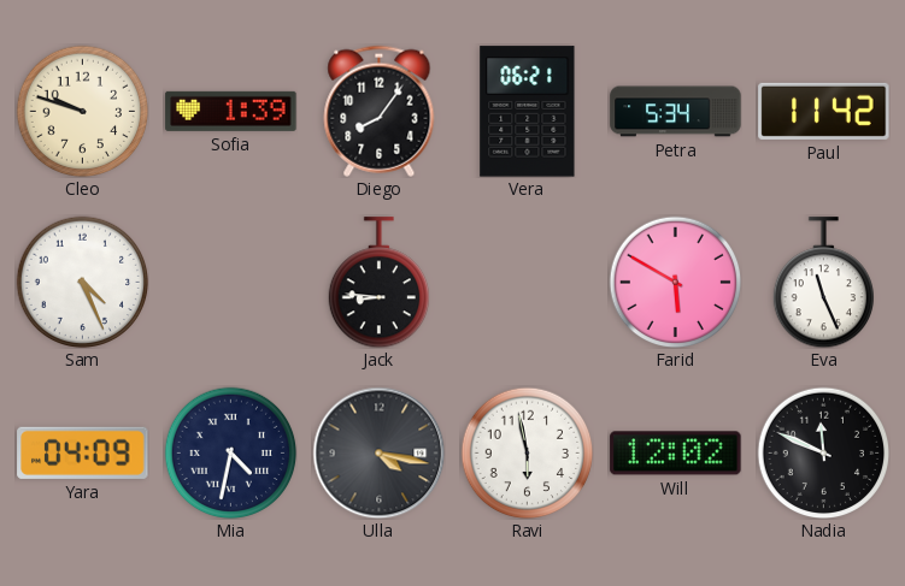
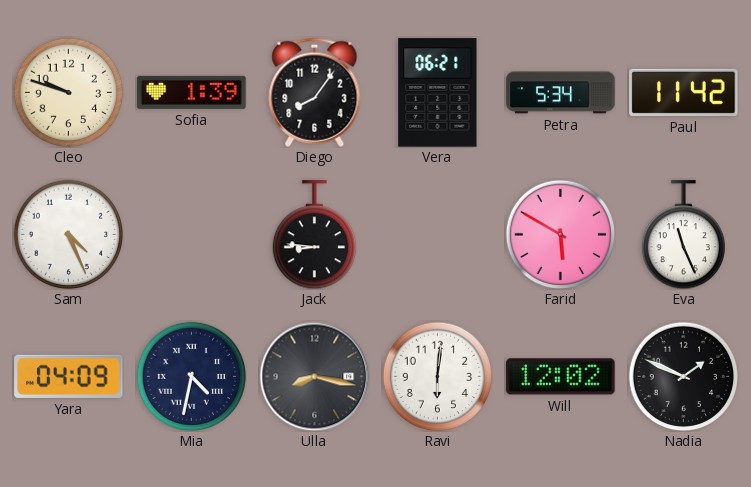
Ulla: 4:17 -> 8:17
Ravi: 5:58 -> 6:01
Nadia: 11:49 -> 1:49
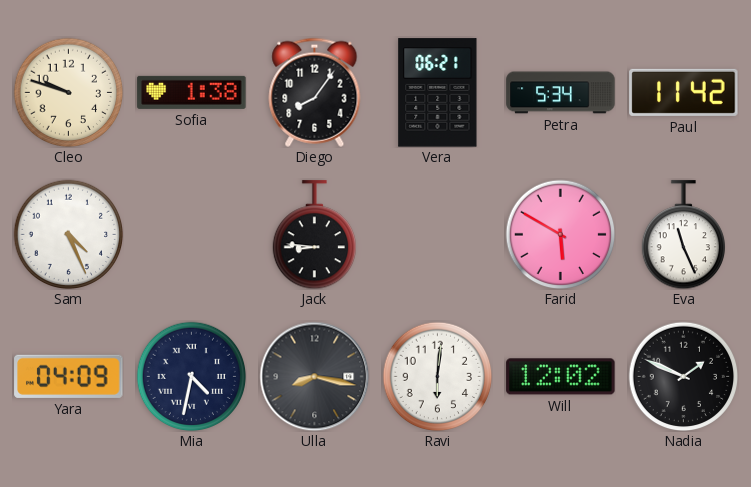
Sofia: 1:39 -> 1:38
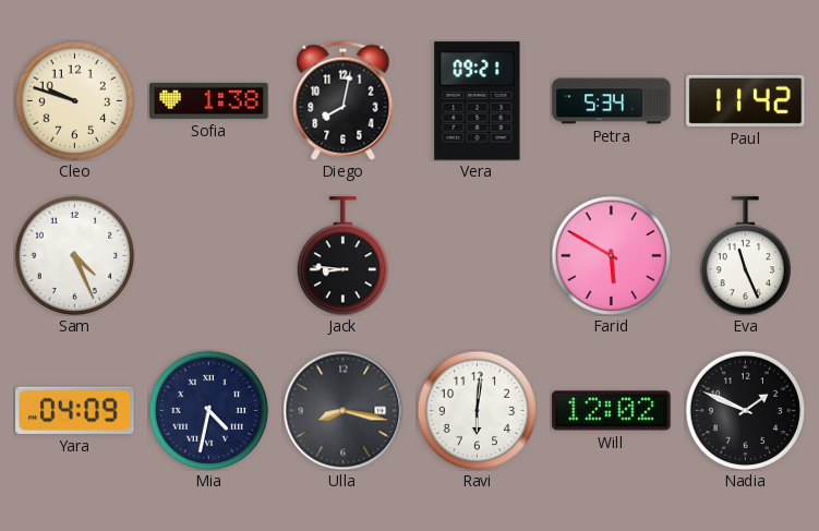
Diego: 8:06 -> 8:02
Vera: 06:21 -> 09:21
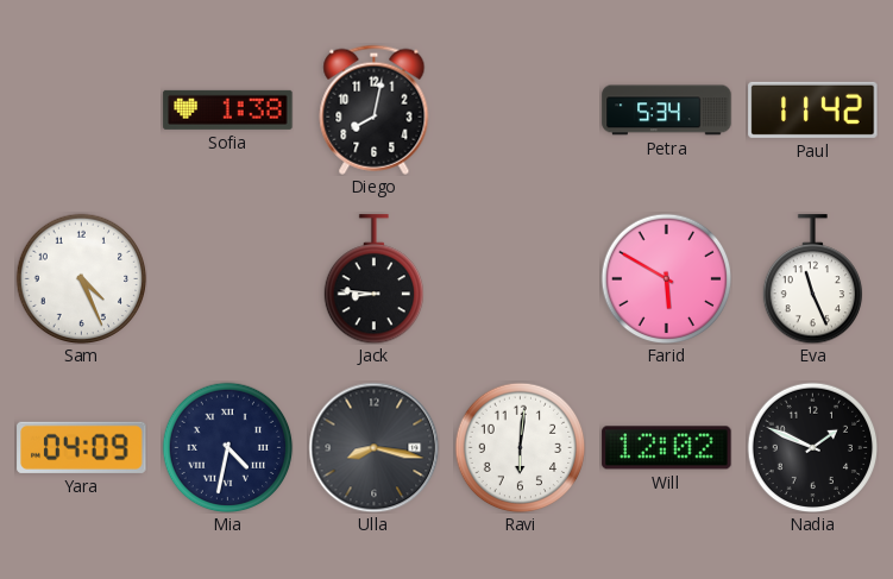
Cleo: 9:48 -> none
Vera: 09:21 -> none
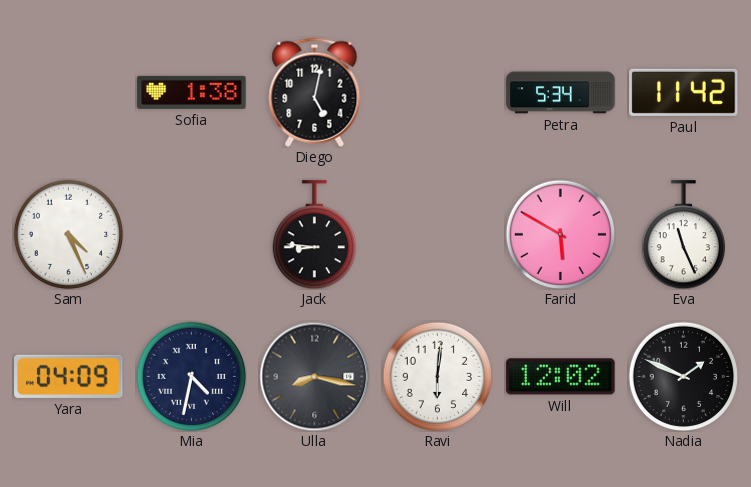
Diego: 8:02 -> 5:02
